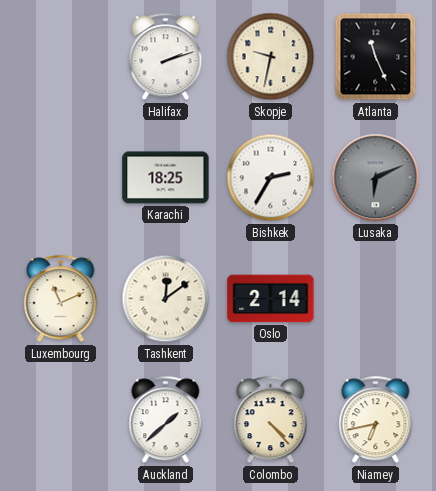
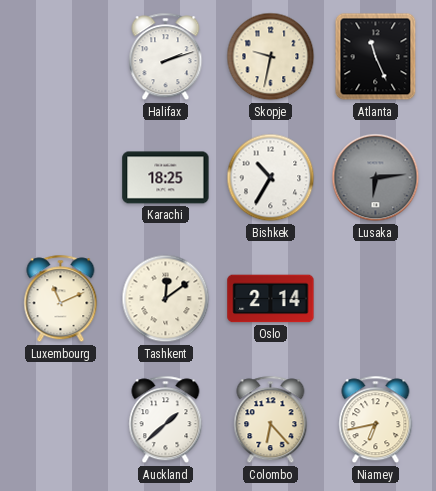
Bishkek: 2:35 -> 10:35
Lusaka: 6:11 -> 6:14
Colombo: 4:23 -> 6:23
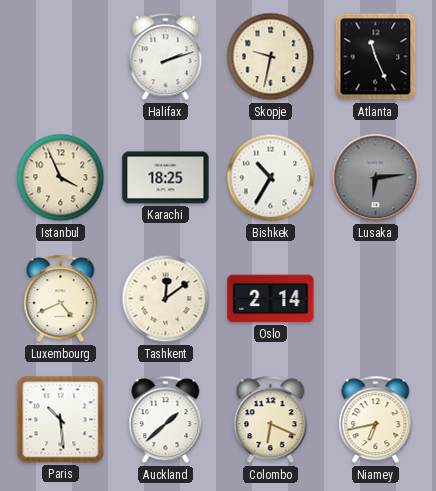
Istanbul: none -> 3:56
Luxembourg: 11:11 -> 4:41
Paris: none -> 10:29
Colombo: 6:23 -> 6:19
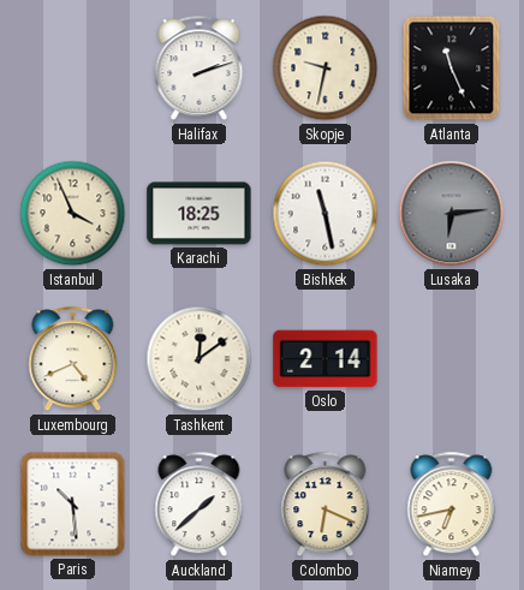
Bishkek: 10:35 -> 11:28
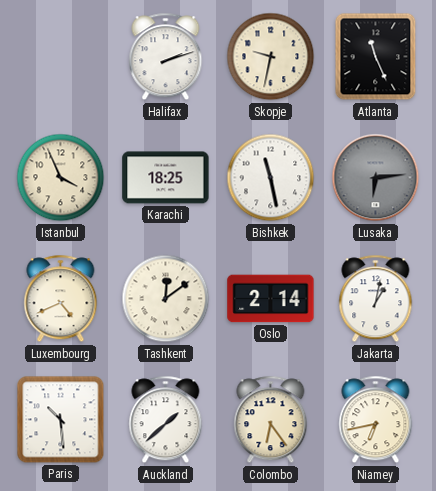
Jakarta: none -> 1:02
Colombo: 6:19 -> 6:24
